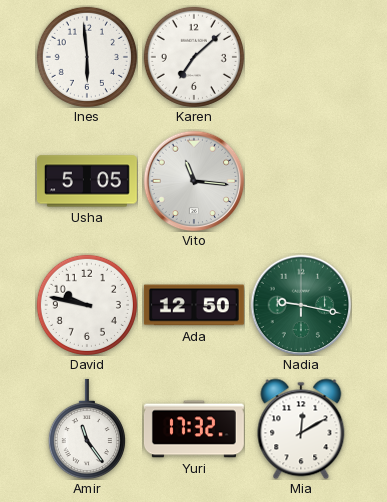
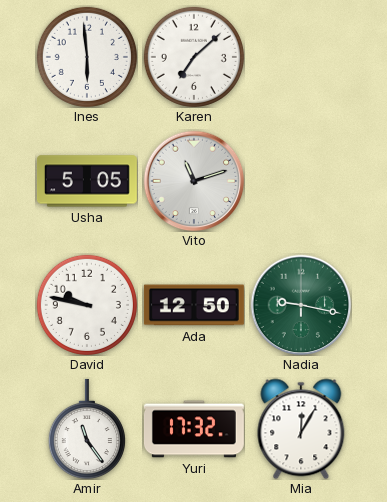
Vito: 11:16 -> 11:12
Mia: 12:10 -> 12:05
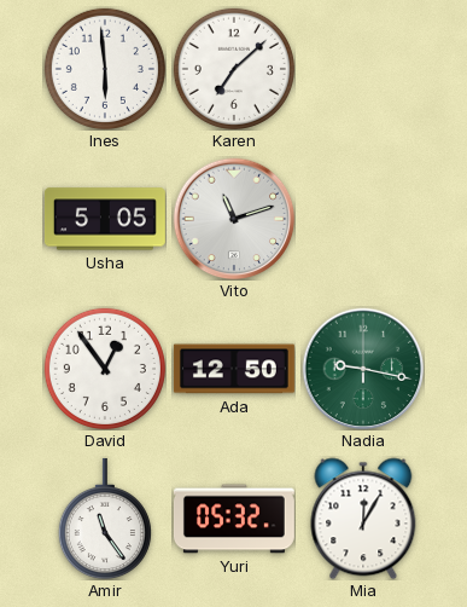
David: 9:47 -> 12:54
Yuri: 17:32 -> 05:32
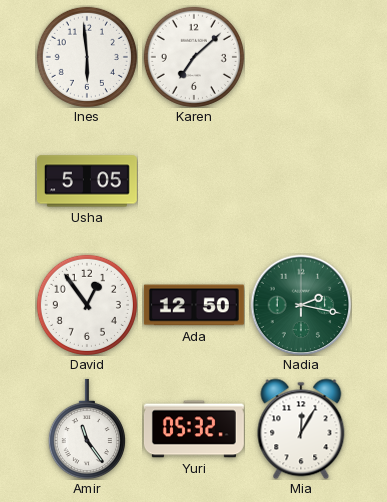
Vito: 11:12 -> none
Nadia: 9:17 -> 2:17
